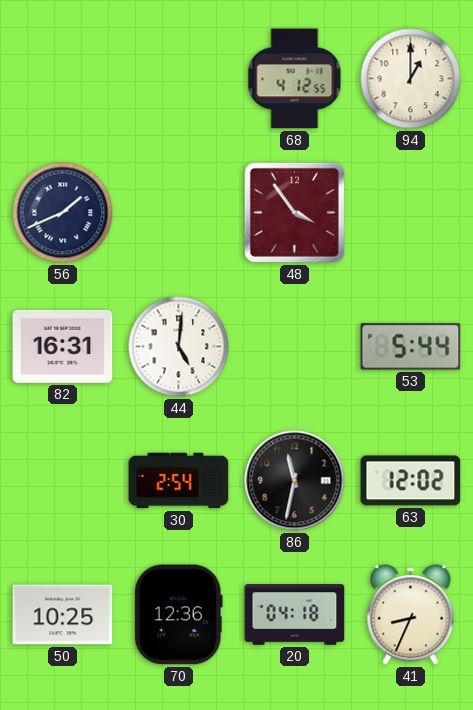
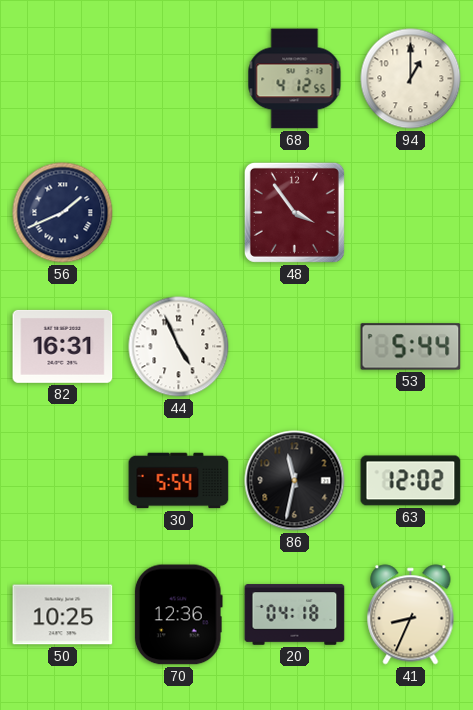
44: 5:01 -> 4:56
30: 2:54 -> 5:54
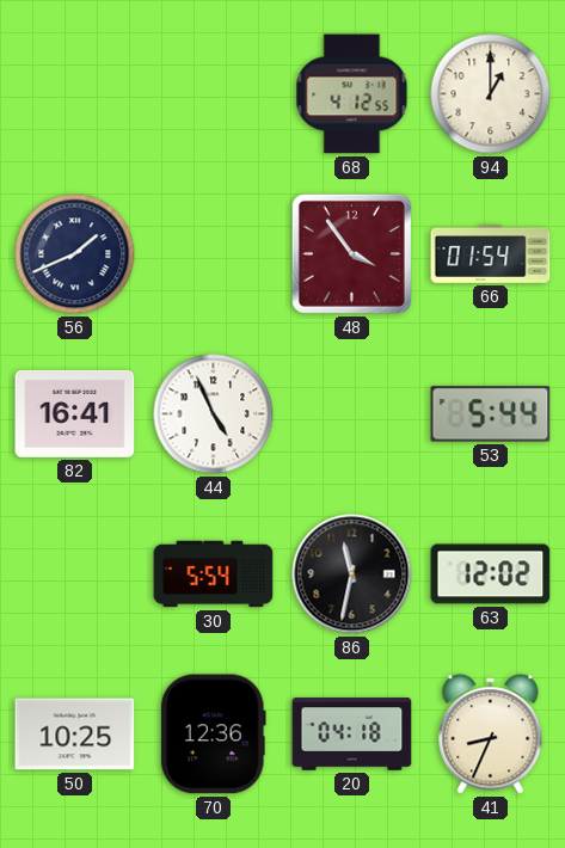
66: none -> 01:54
82: 16:31 -> 16:41
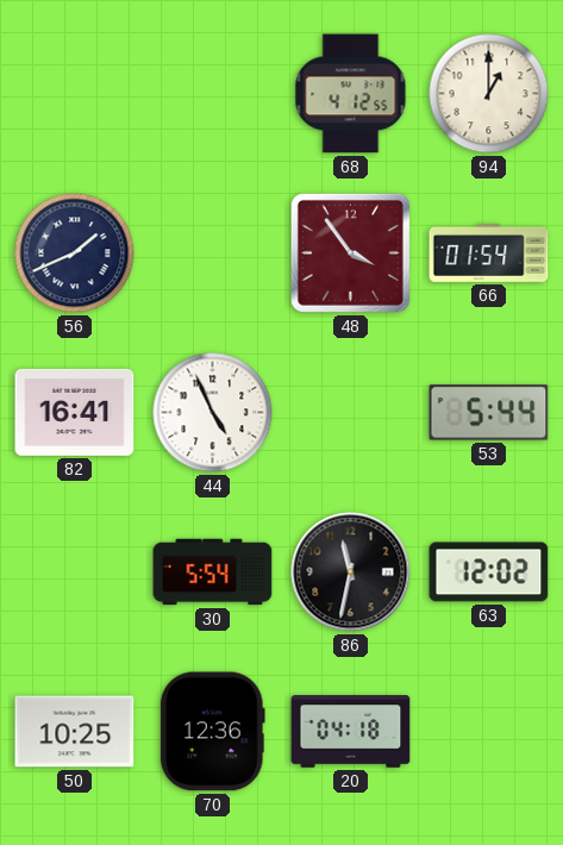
41: 8:34 -> none
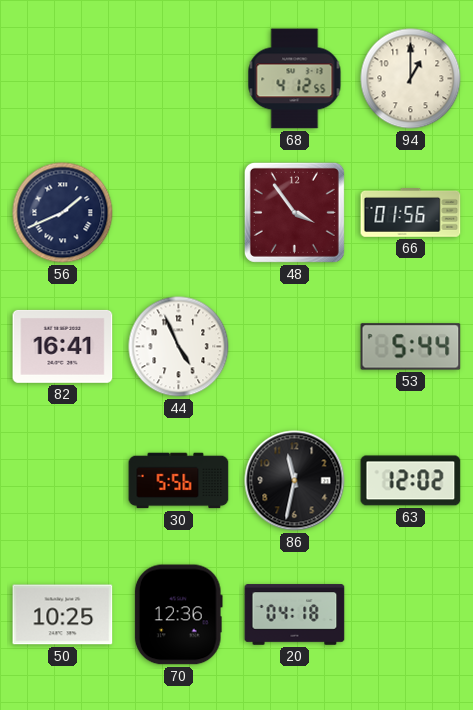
66: 01:54 -> 01:56
30: 5:54 -> 5:56
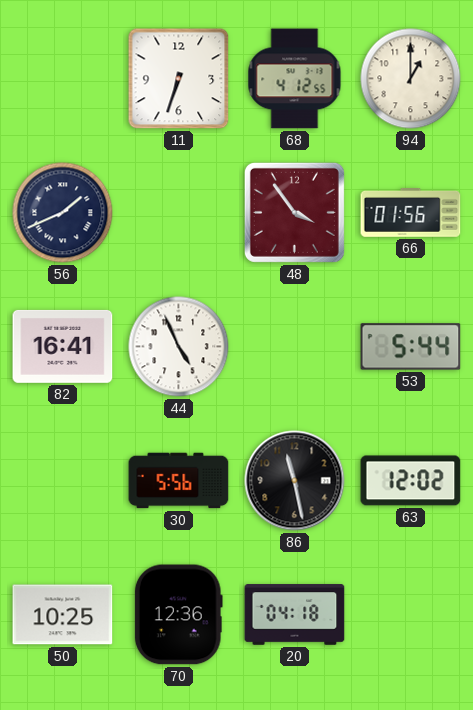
11: none -> 6:33
86: 11:32 -> 11:28
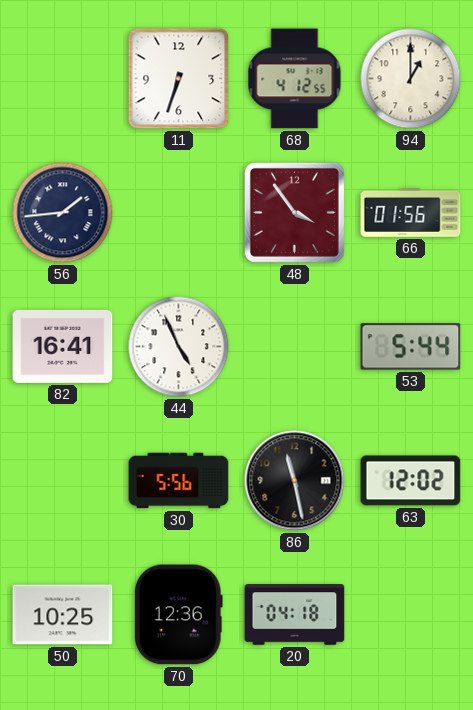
56: 1:41 -> 1:44
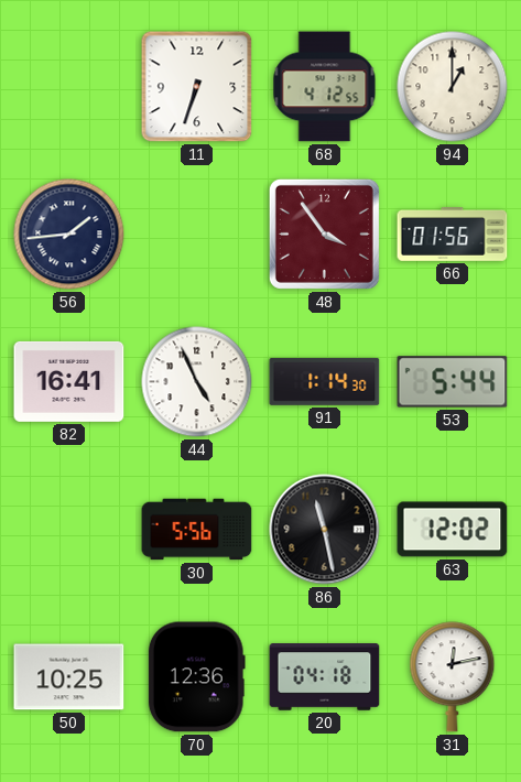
91: none -> 1:14
31: none -> 12:13
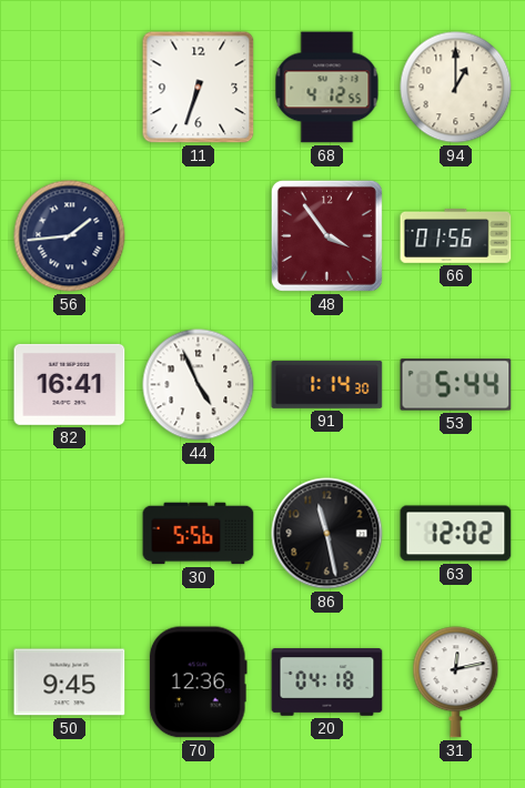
50: 10:25 -> 9:45
